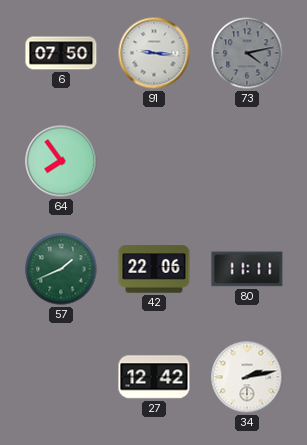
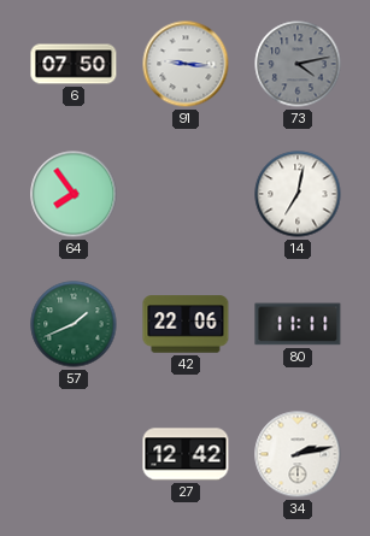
14: none -> 7:02
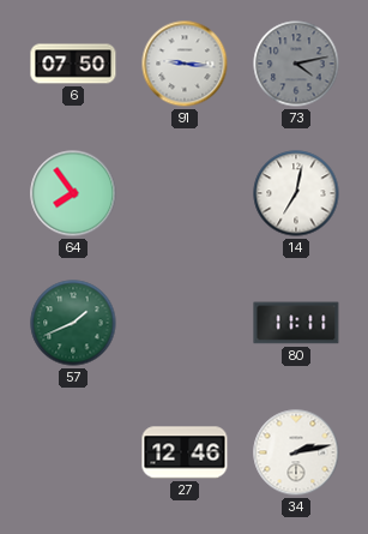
42: 22:06 -> none
27: 12:42 -> 12:46
